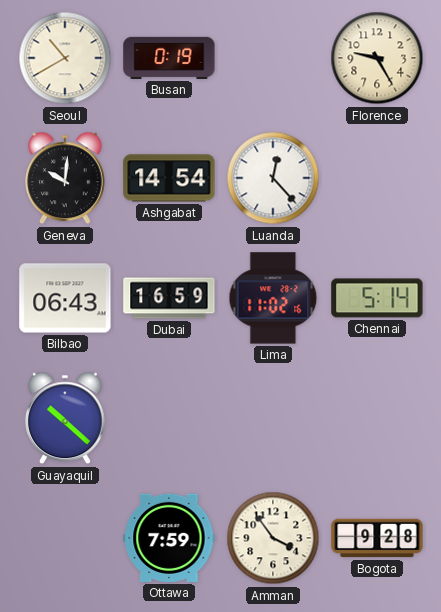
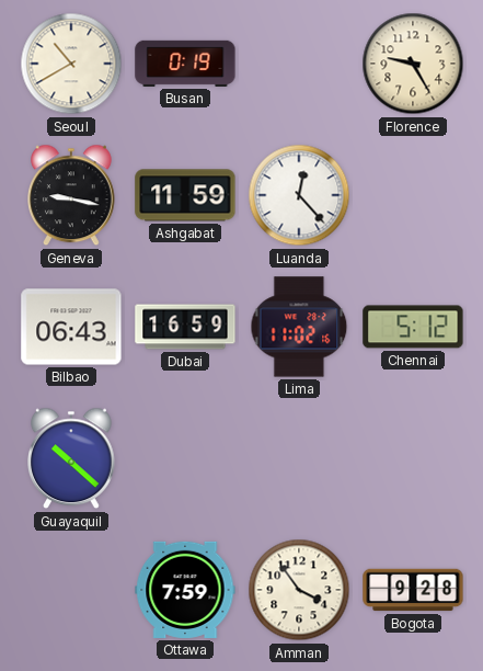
Geneva: 10:01 -> 9:17
Ashgabat: 14:54 -> 11:59
Chennai: 5:14 -> 5:12
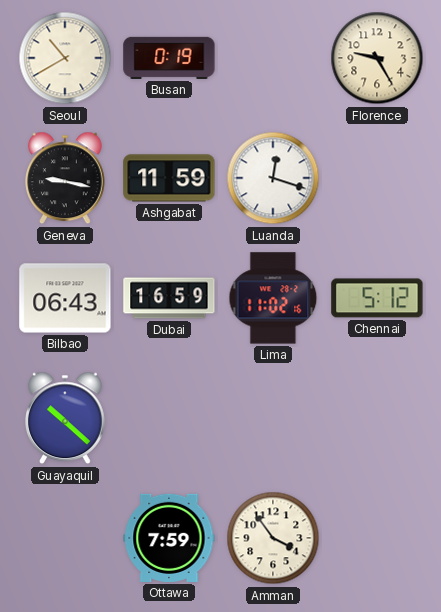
Luanda: 12:23 -> 12:18
Bogota: 9:28 -> none
